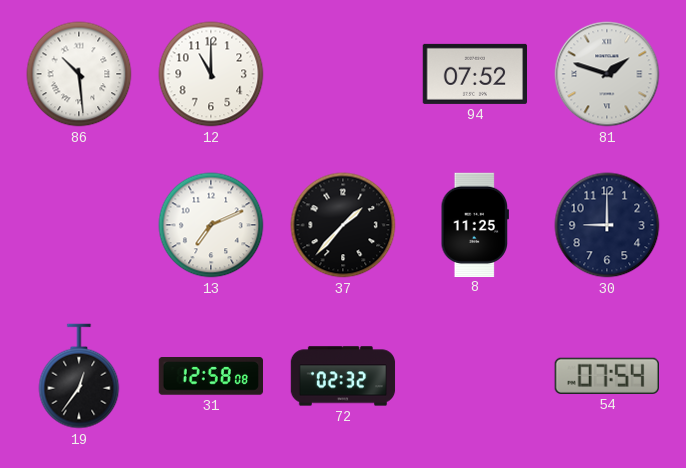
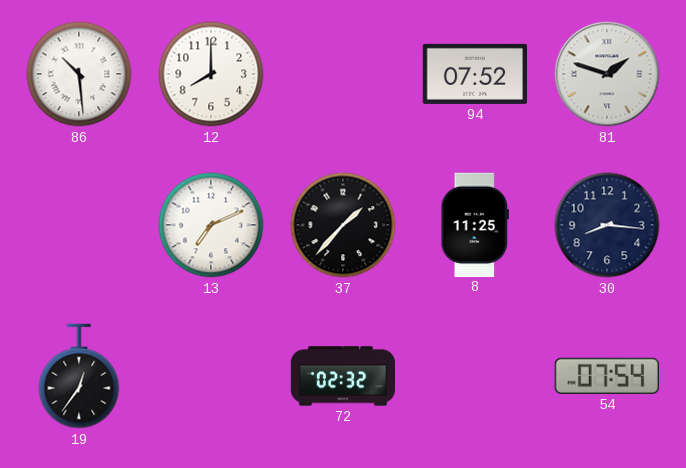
12: 11:00 -> 8:00
30: 9:00 -> 8:16
31: 12:58 -> none
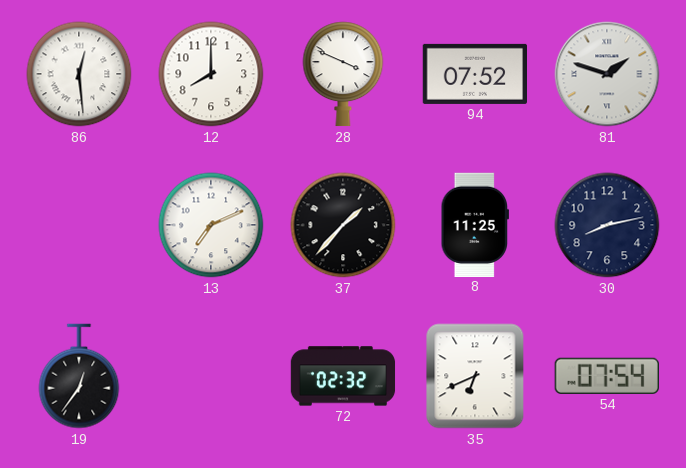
86: 10:29 -> 12:29
28: none -> 3:49
30: 8:16 -> 8:13
35: none -> 6:41
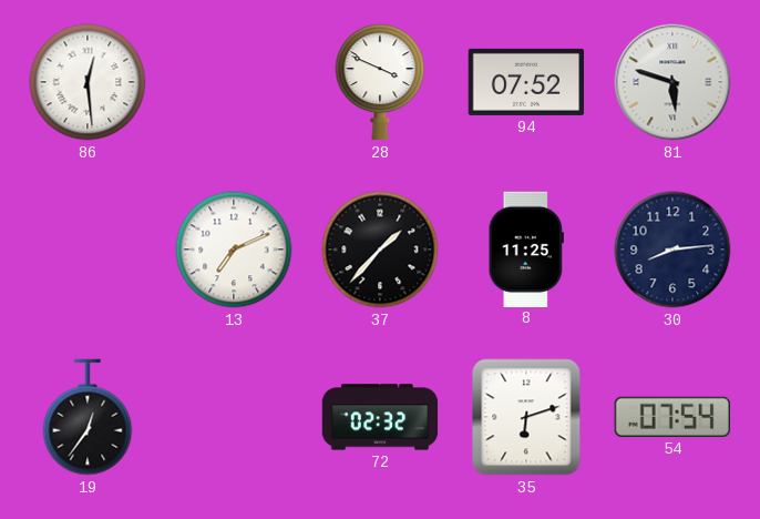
12: 8:00 -> none
81: 1:48 -> 5:48
30: 8:13 -> 8:14
35: 6:41 -> 6:12
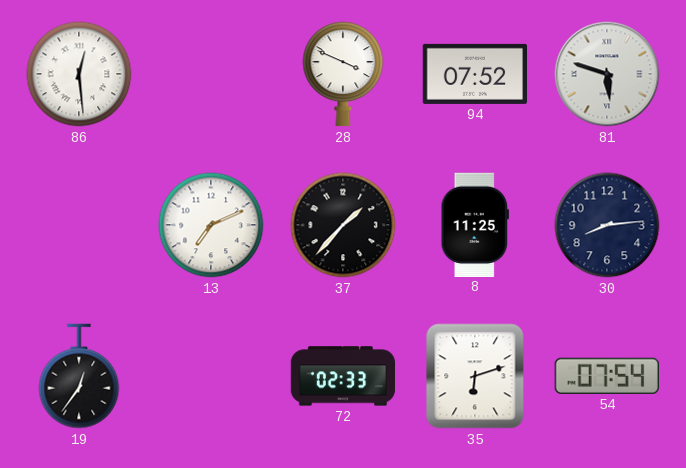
72: 02:32 -> 02:33
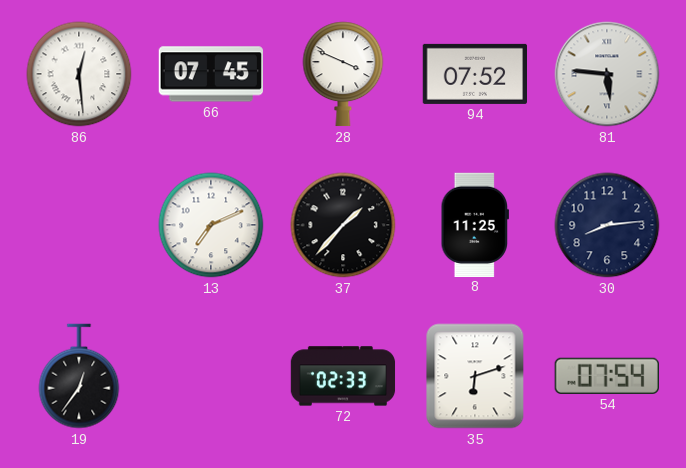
66: none -> 07:45
81: 5:48 -> 5:46
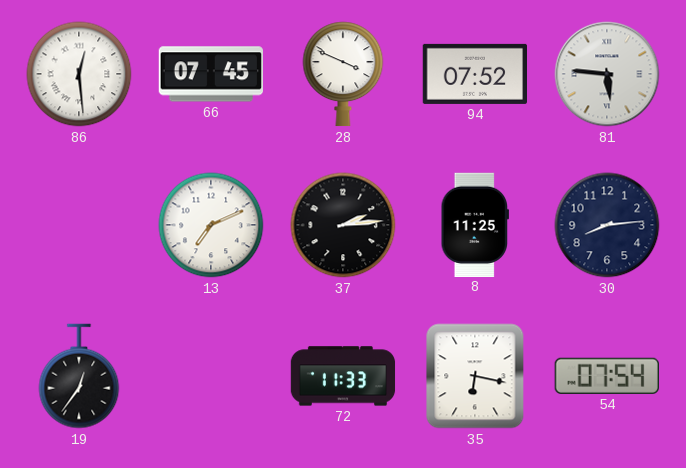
37: 1:37 -> 2:14
72: 02:33 -> 11:33
35: 6:12 -> 6:17
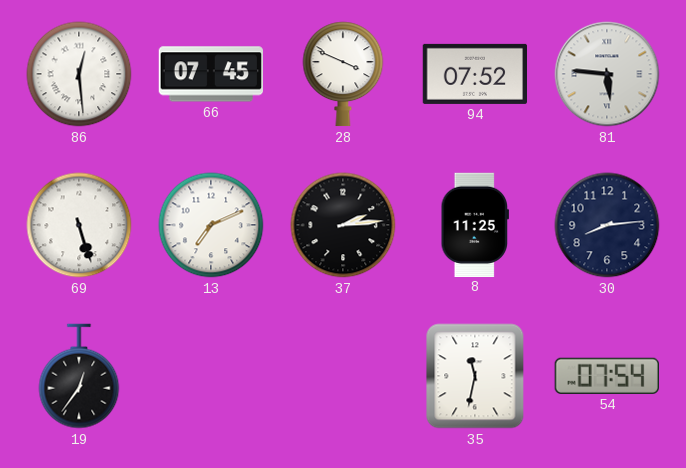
69: none -> 5:27
72: 11:33 -> none
35: 6:17 -> 11:32
